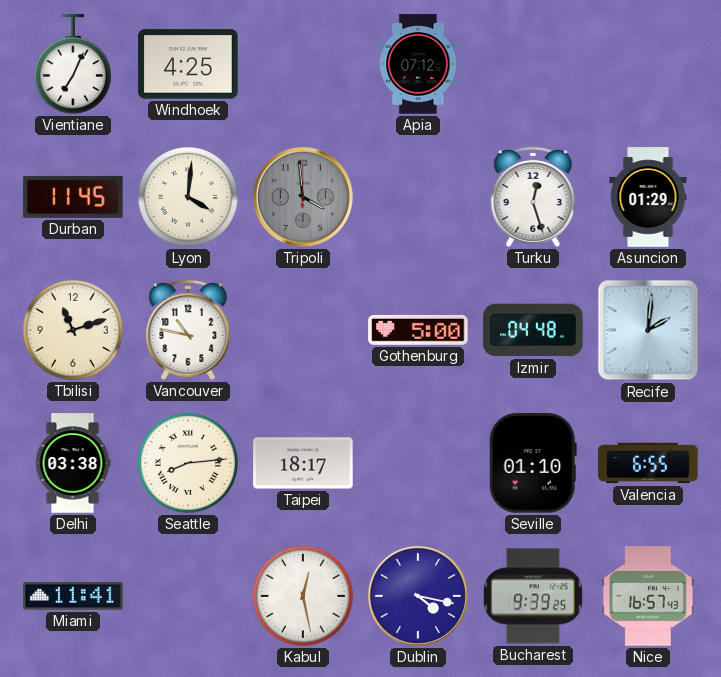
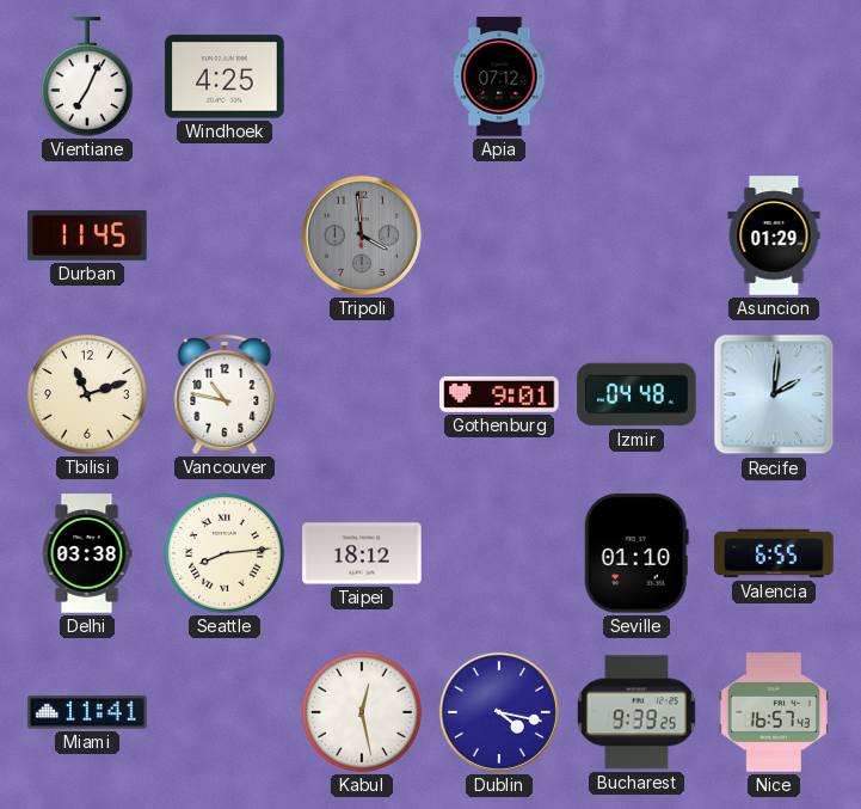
Lyon: 4:01 -> none
Turku: 12:27 -> none
Gothenburg: 5:00 -> 9:01
Taipei: 18:17 -> 18:12
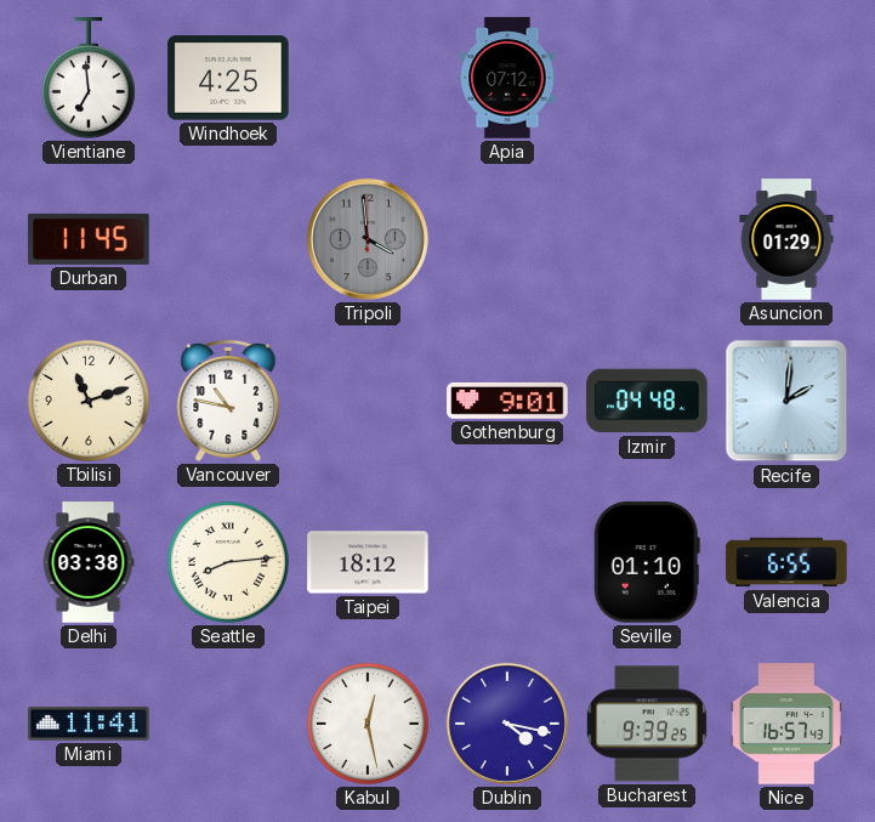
Vientiane: 7:04 -> 6:59
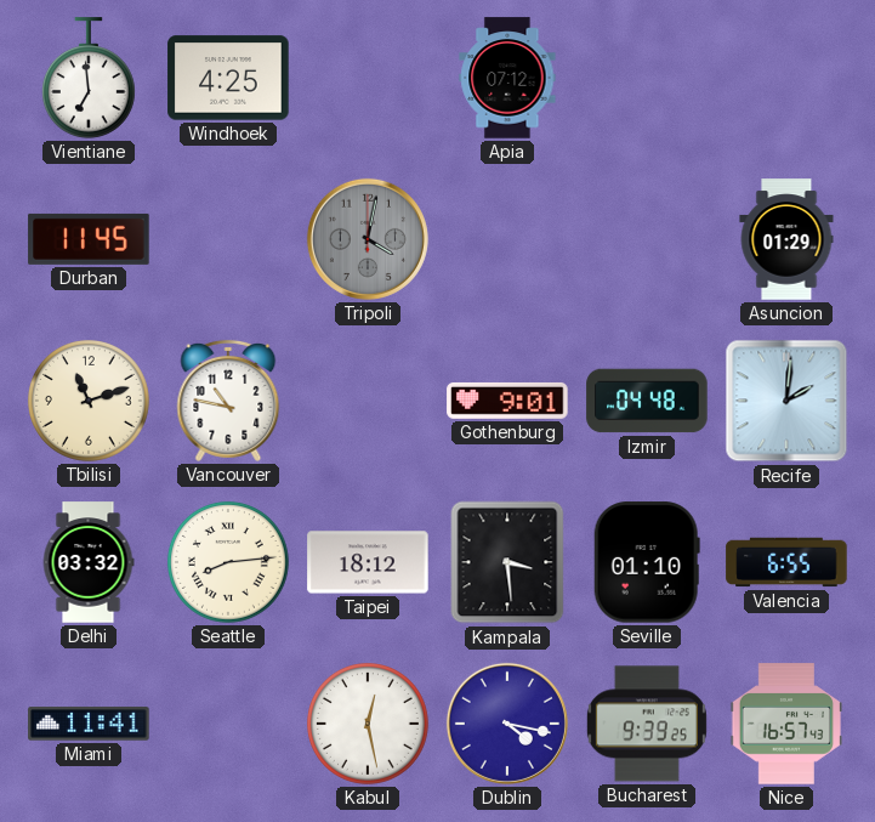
Tripoli: 3:59 -> 4:02
Delhi: 03:38 -> 03:32
Kampala: none -> 3:29
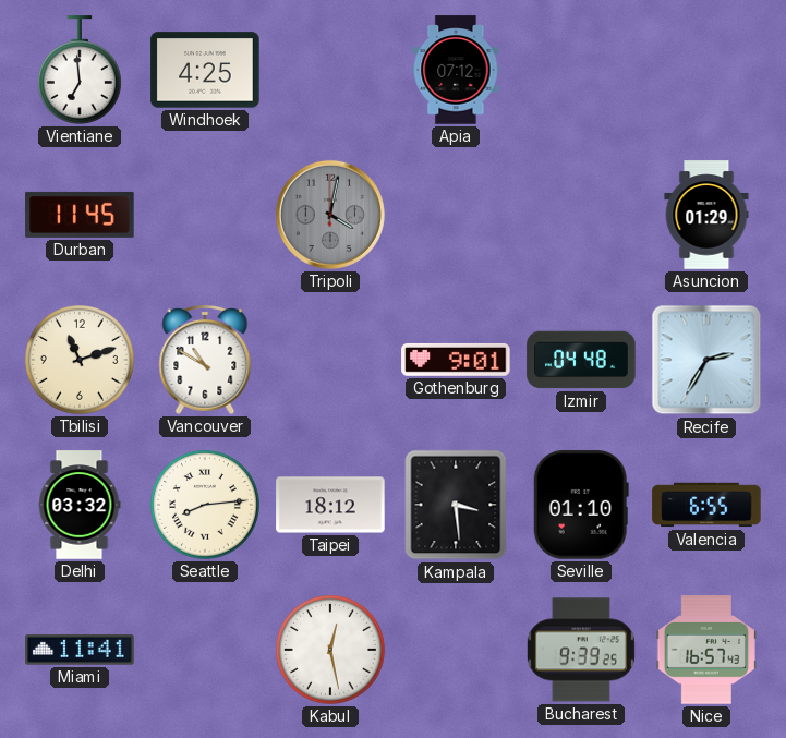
Vancouver: 10:47 -> 10:50
Recife: 2:01 -> 2:35
Dublin: 4:17 -> none
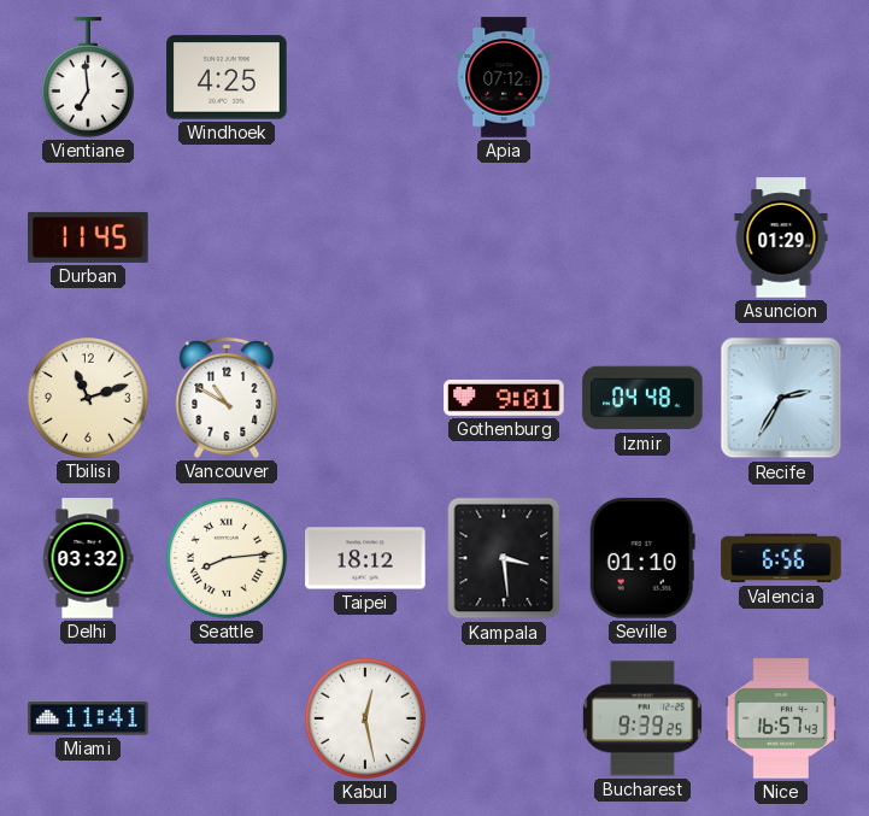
Tripoli: 4:02 -> none
Valencia: 6:55 -> 6:56
